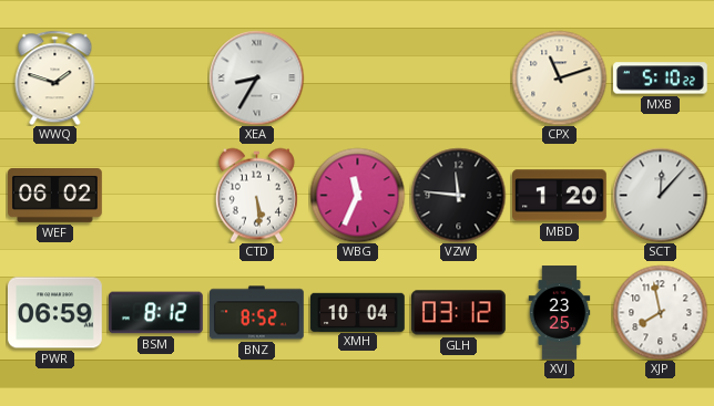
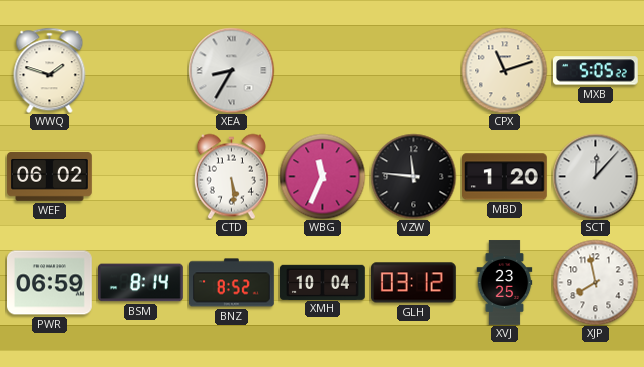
MXB: 5:10 -> 5:05
BSM: 8:12 -> 8:14
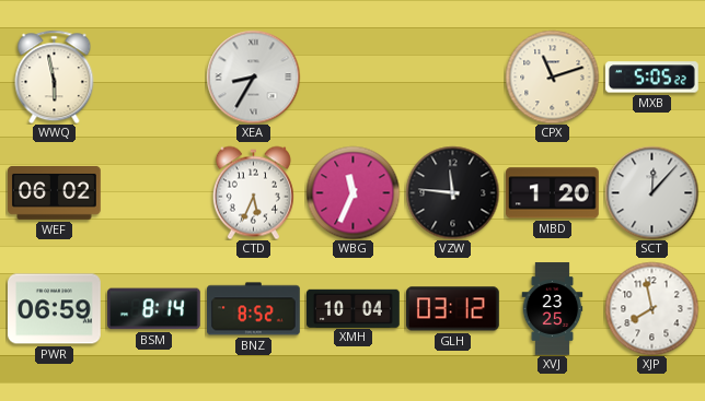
WWQ: 1:48 -> 5:58
CTD: 5:29 -> 5:34
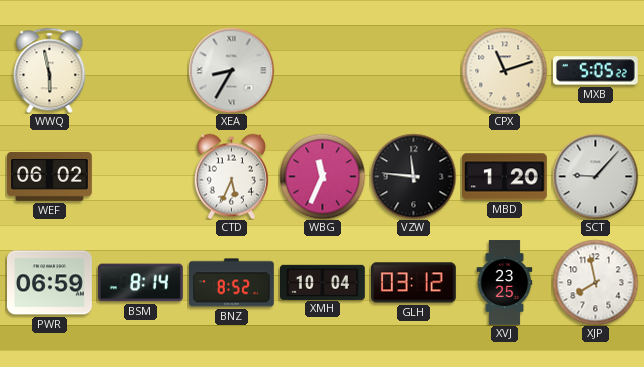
SCT: 12:07 -> 9:07
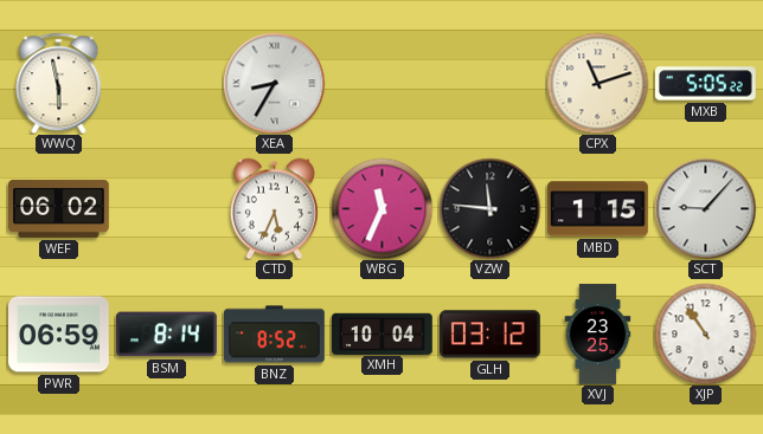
MBD: 1:20 -> 1:15
XJP: 7:58 -> 10:54
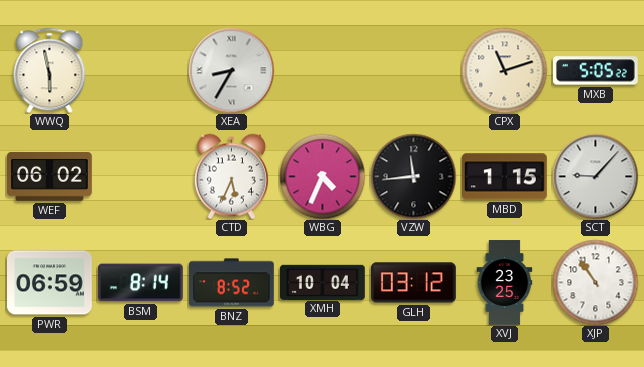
WBG: 11:34 -> 4:34
VZW: 11:46 -> 11:44
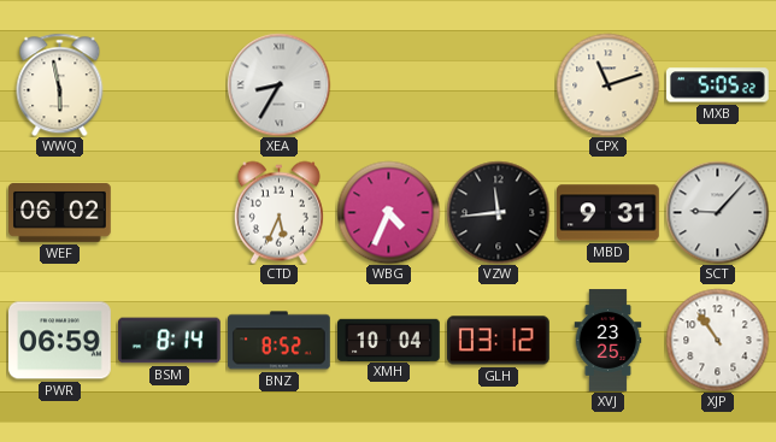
MBD: 1:15 -> 9:31
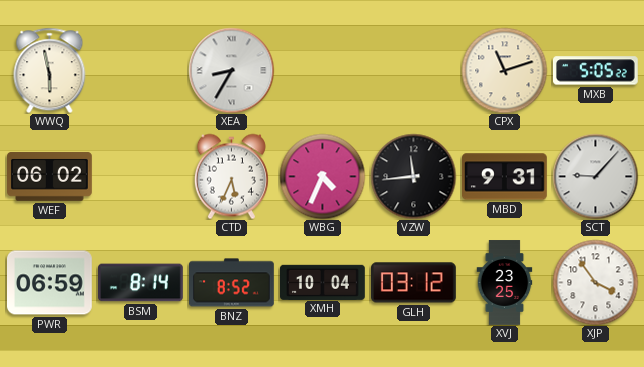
XJP: 10:54 -> 3:54
